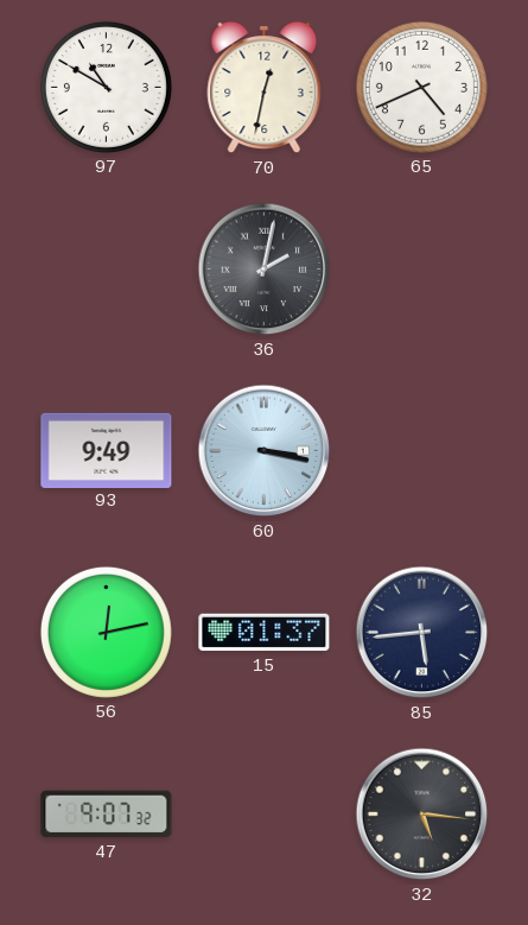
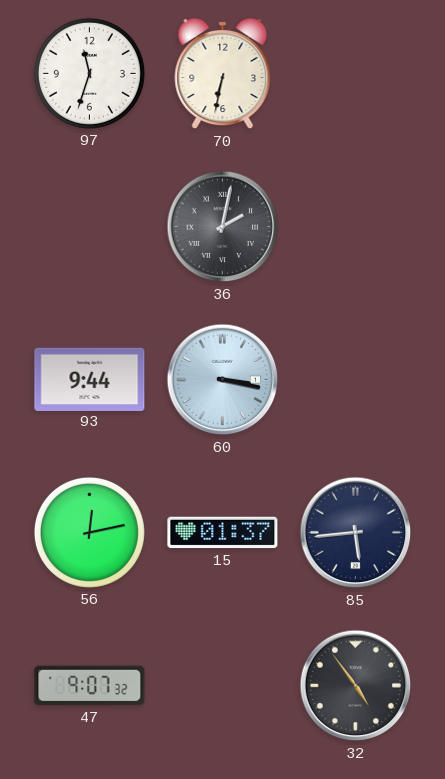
97: 10:50 -> 11:33
70: 12:32 -> 6:32
65: 4:41 -> none
93: 9:49 -> 9:44
32: 5:16 -> 4:54
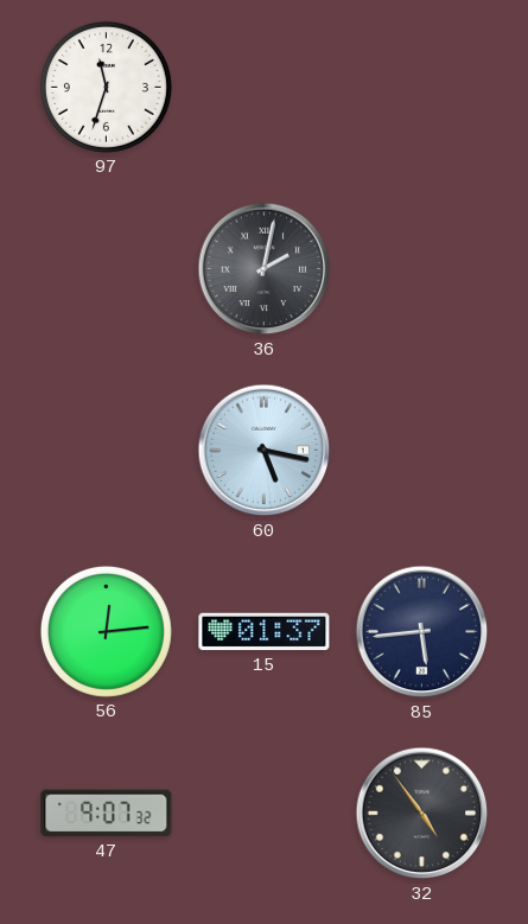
70: 6:32 -> none
93: 9:44 -> none
60: 3:17 -> 5:17
56: 12:13 -> 12:14
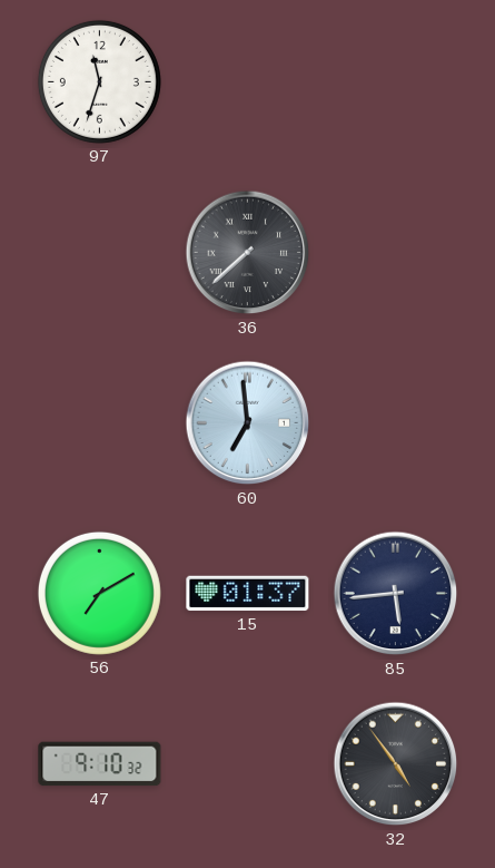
36: 2:02 -> 7:38
60: 5:17 -> 6:59
56: 12:14 -> 7:10
47: 9:07 -> 9:10
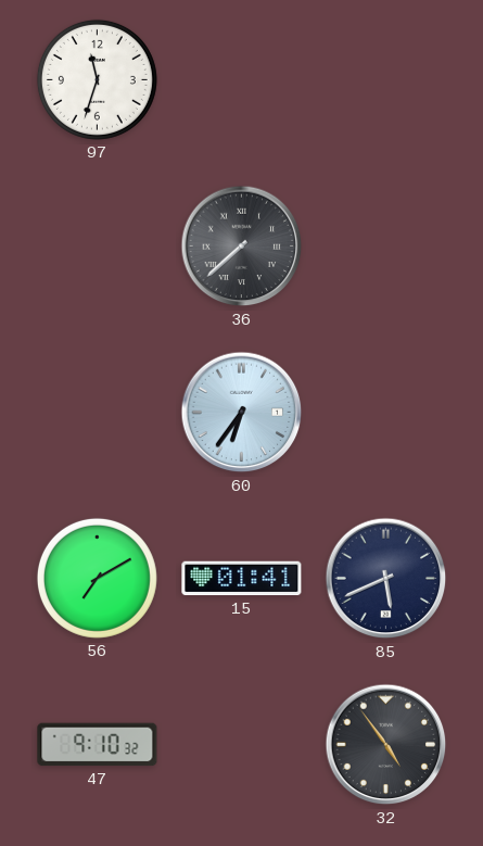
60: 6:59 -> 6:36
15: 01:37 -> 01:41
85: 5:44 -> 5:41
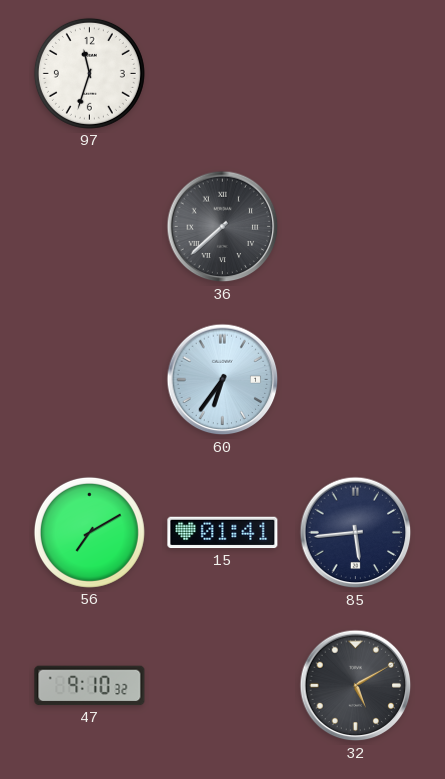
85: 5:41 -> 5:44
32: 4:54 -> 5:10
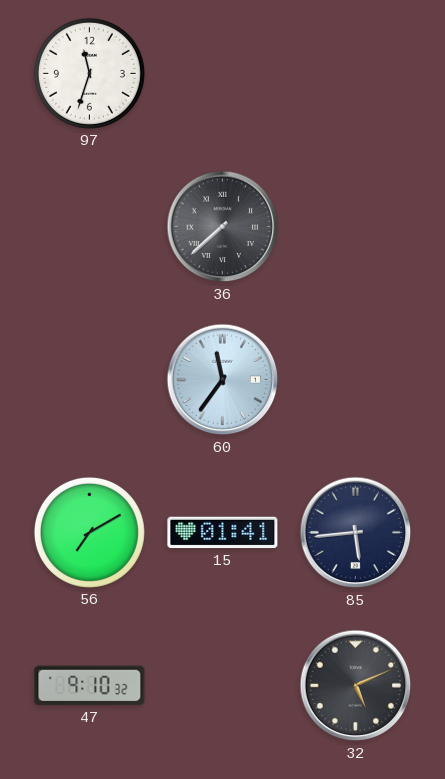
60: 6:36 -> 11:36
32: 5:10 -> 5:11
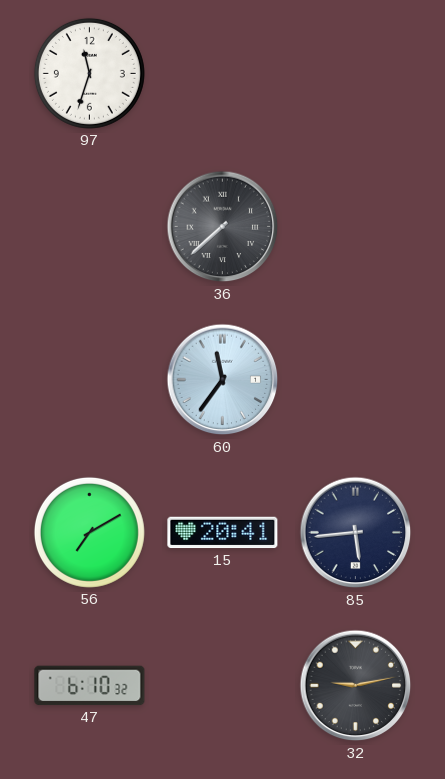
15: 01:41 -> 20:41
47: 9:10 -> 6:10
32: 5:11 -> 9:13
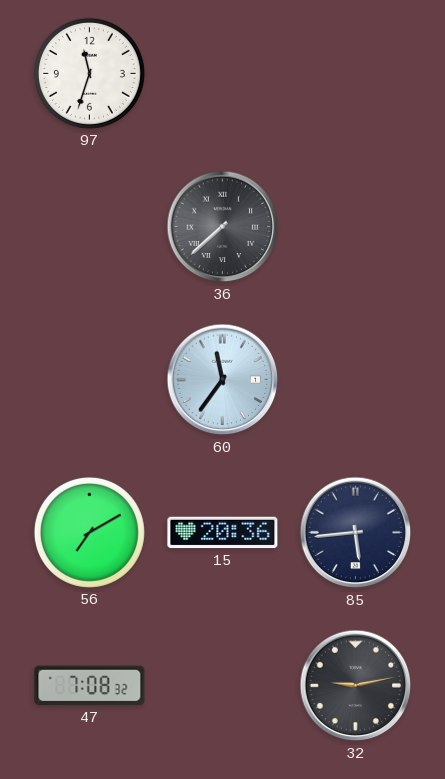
15: 20:41 -> 20:36
47: 6:10 -> 7:08
